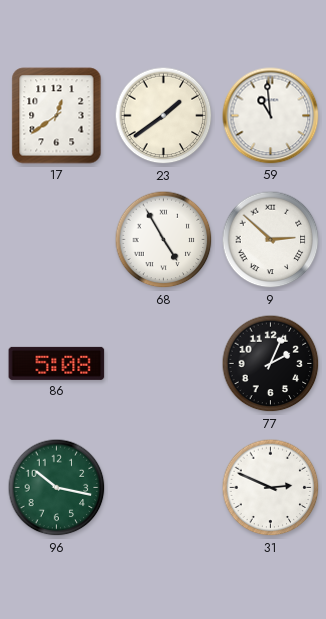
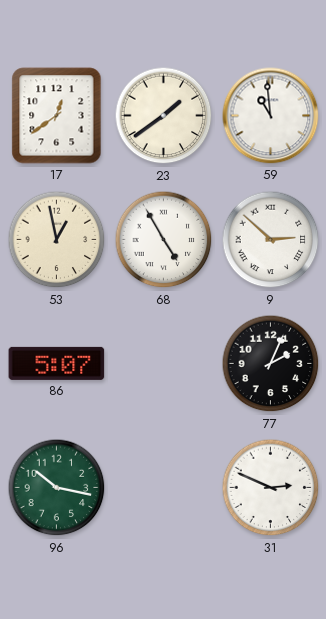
53: none -> 12:58
86: 5:08 -> 5:07
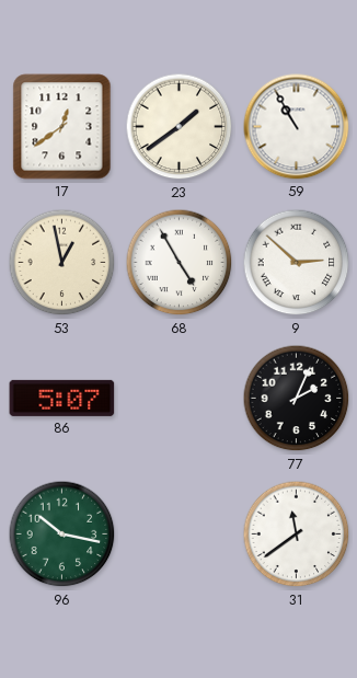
59: 10:59 -> 10:55
31: 2:49 -> 11:39
